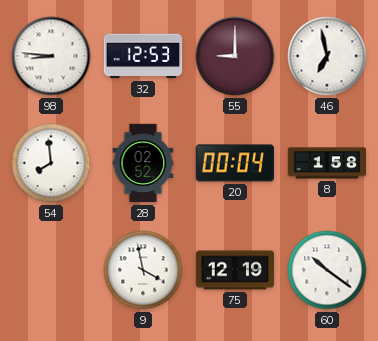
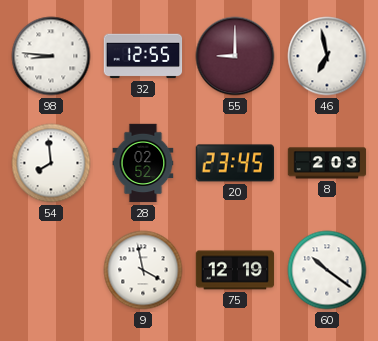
32: 12:53 -> 12:55
20: 00:04 -> 23:45
8: 1:58 -> 2:03
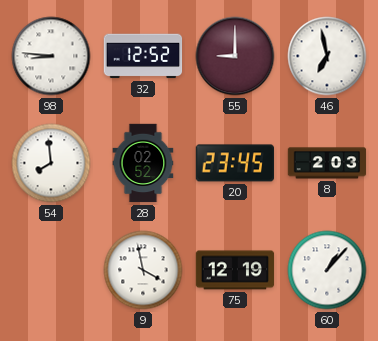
32: 12:55 -> 12:52
60: 10:21 -> 1:07
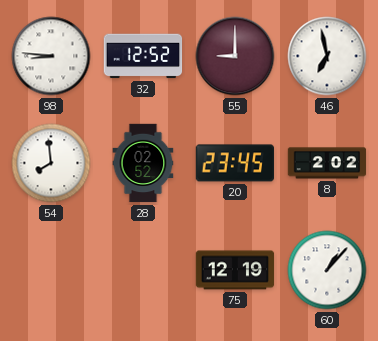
8: 2:03 -> 2:02
9: 3:58 -> none
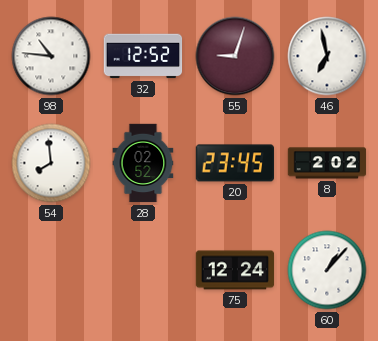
98: 8:46 -> 10:46
55: 9:00 -> 9:03
75: 12:19 -> 12:24
